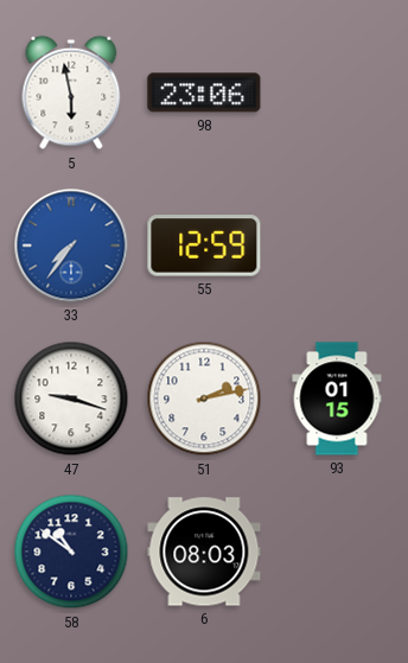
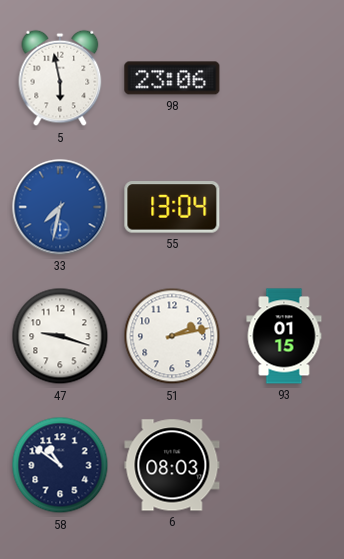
33: 7:36 -> 7:32
55: 12:59 -> 13:04
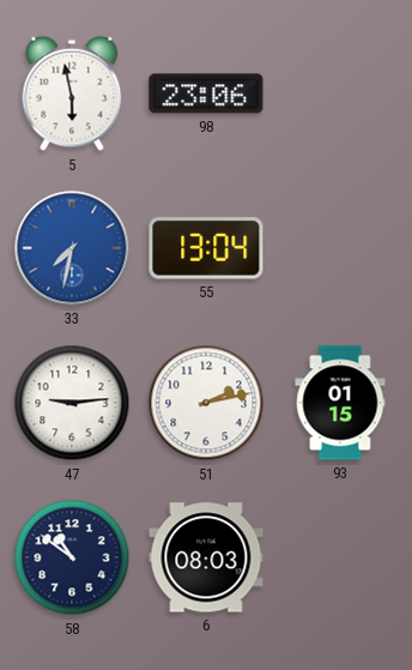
47: 9:18 -> 9:14
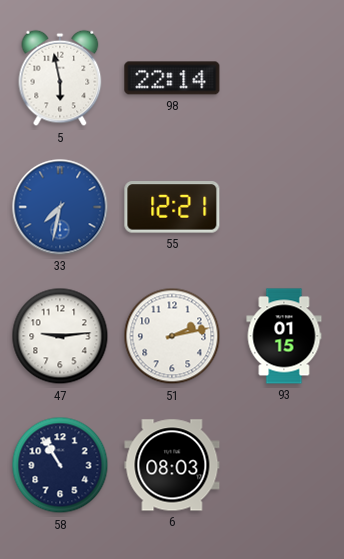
98: 23:06 -> 22:14
55: 13:04 -> 12:21
58: 10:51 -> 10:55
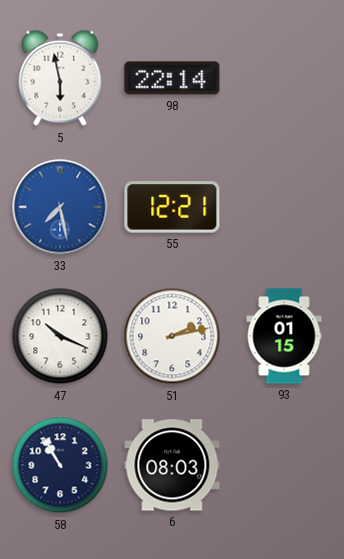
33: 7:32 -> 7:28
47: 9:14 -> 10:19
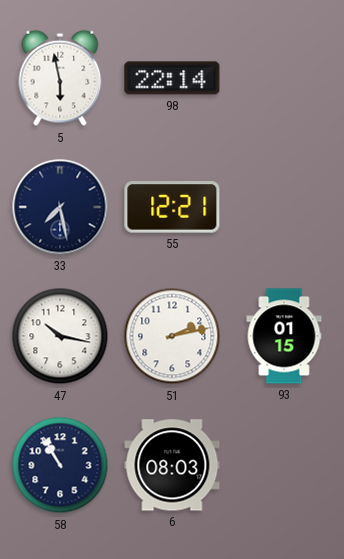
33 dial: blue -> navy
47: 10:19 -> 10:17
